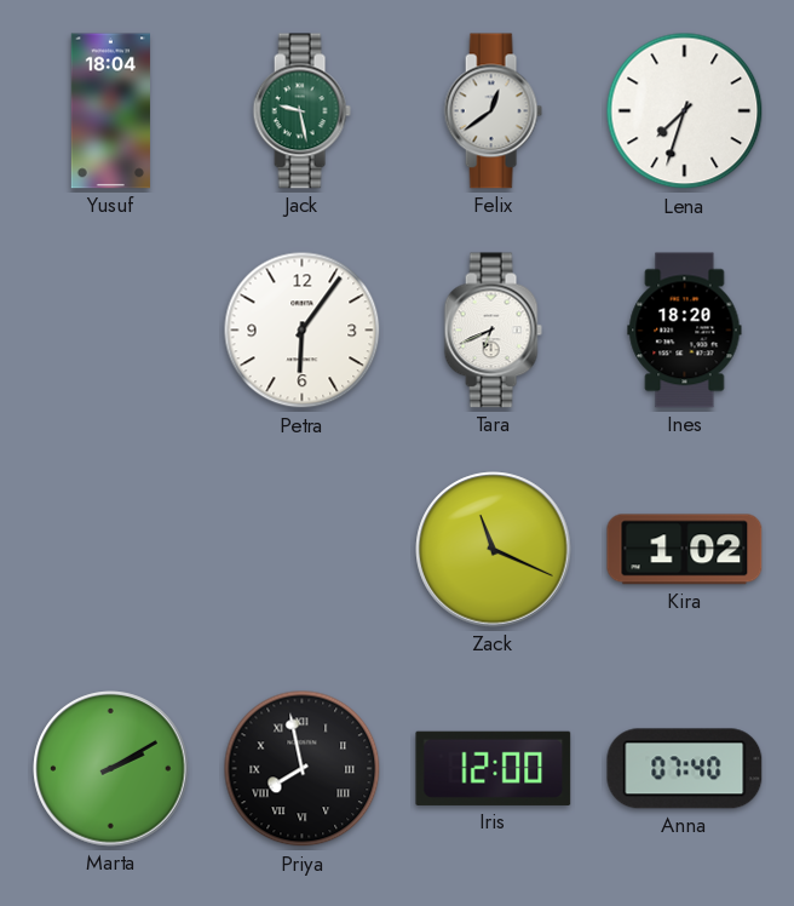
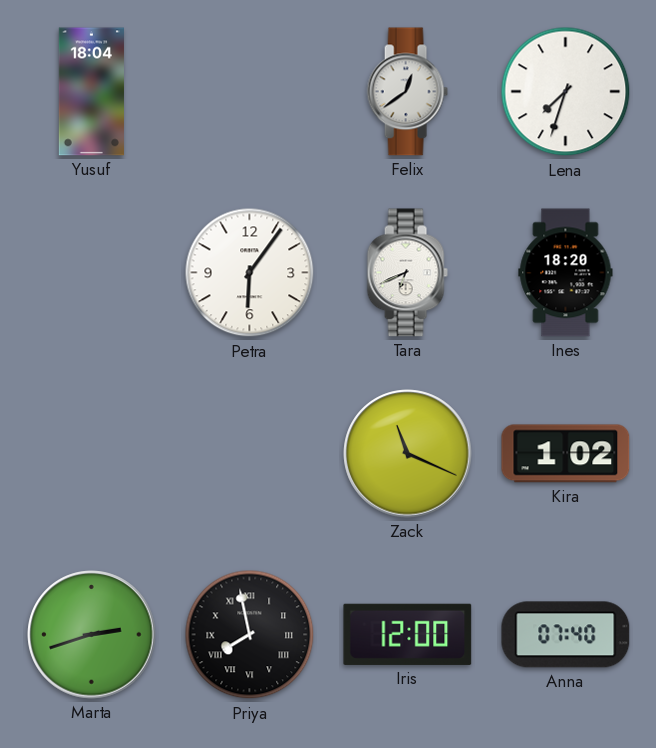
Jack: 9:28 -> none
Marta: 2:10 -> 2:42
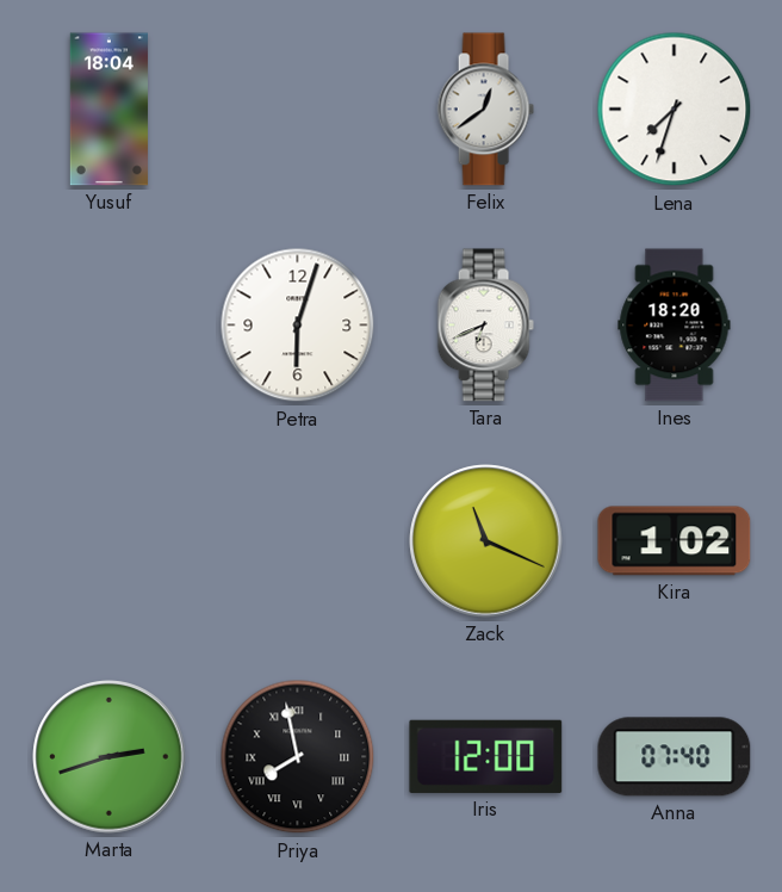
Petra: 6:06 -> 6:03
